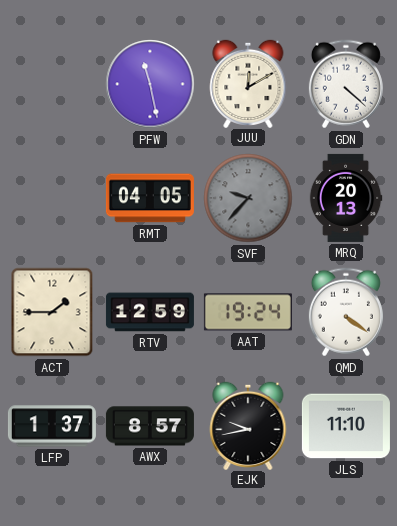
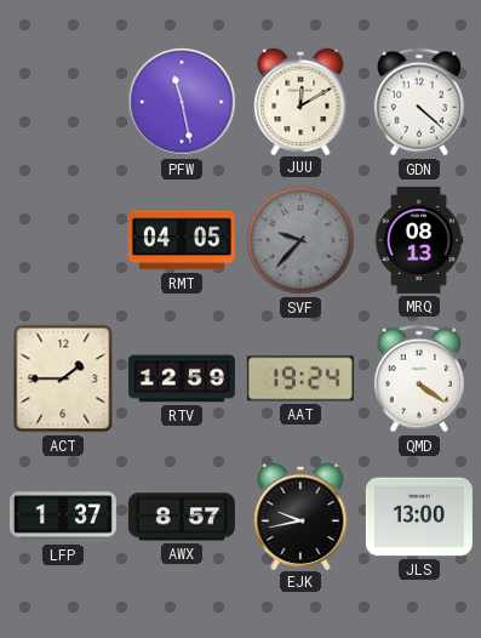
MRQ: 20:13 -> 08:13
JLS: 11:10 -> 13:00
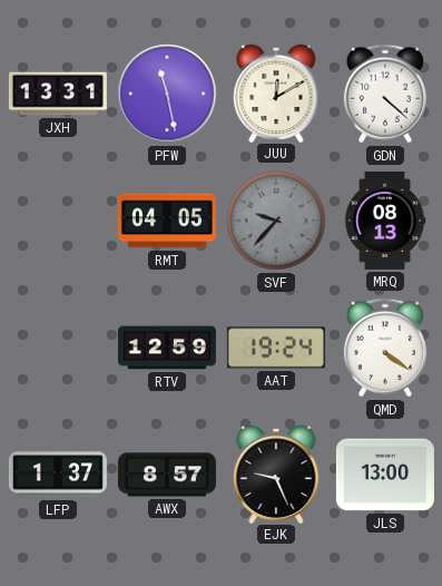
JXH: none -> 13:31
ACT: 1:45 -> none
EJK: 9:43 -> 9:26
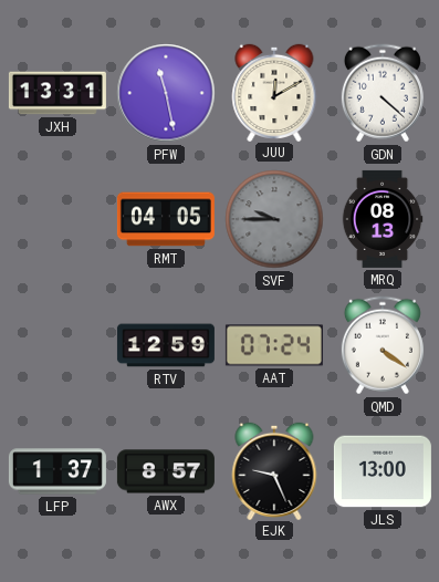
SVF: 9:37 -> 9:45
AAT: 19:24 -> 07:24
